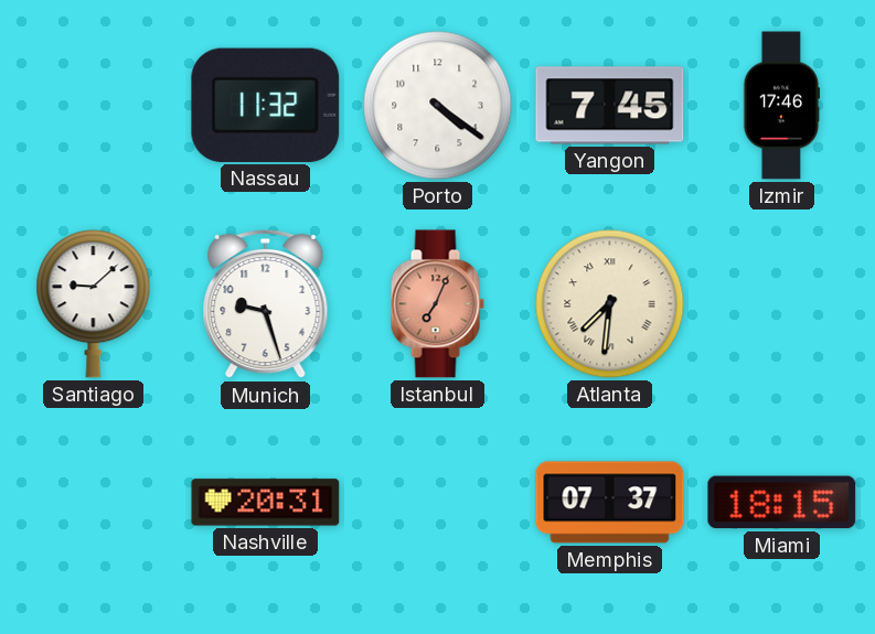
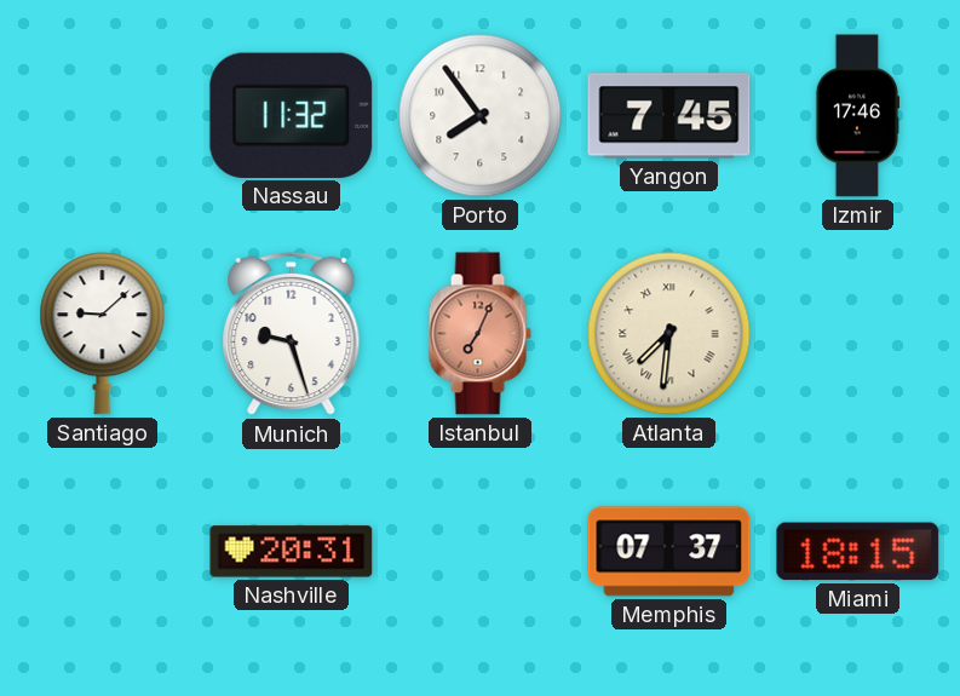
Porto: 4:21 -> 7:54
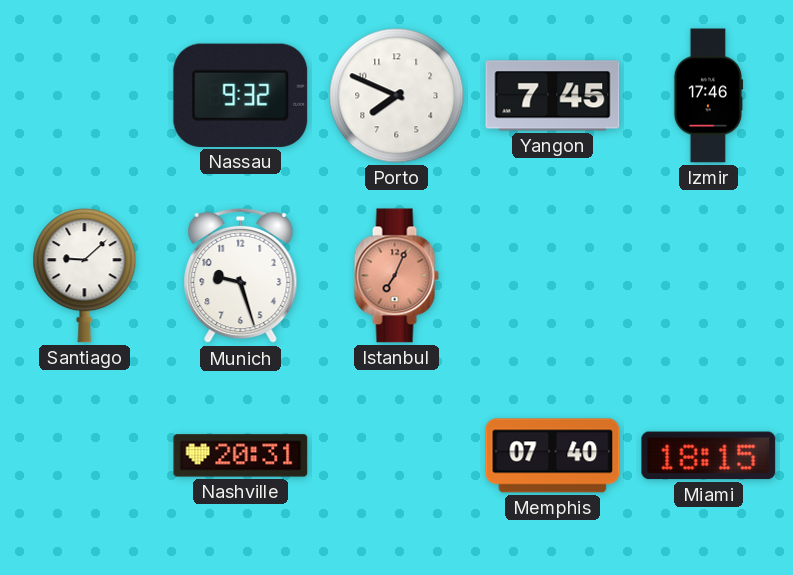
Nassau: 11:32 -> 9:32
Porto: 7:54 -> 7:49
Atlanta: 7:31 -> none
Memphis: 07:37 -> 07:40
